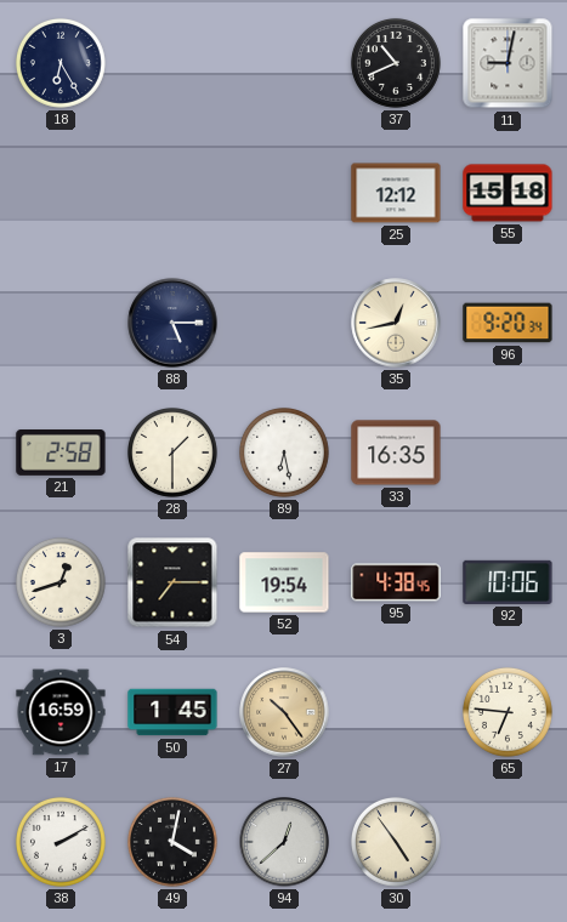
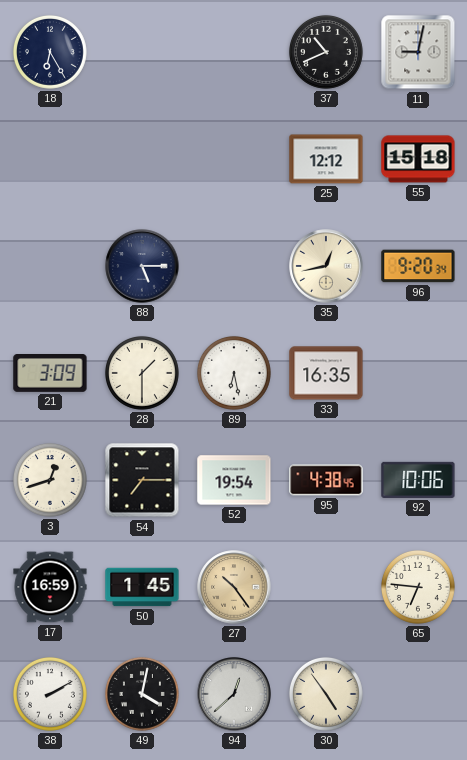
21: 2:58 -> 3:09
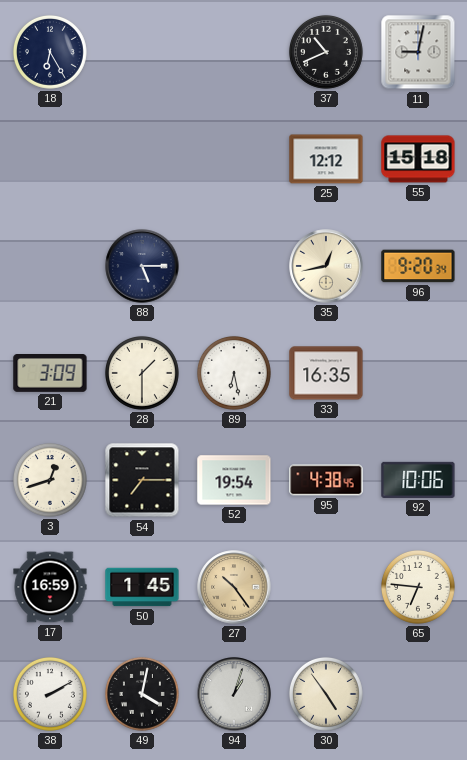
94: 12:38 -> 1:03
